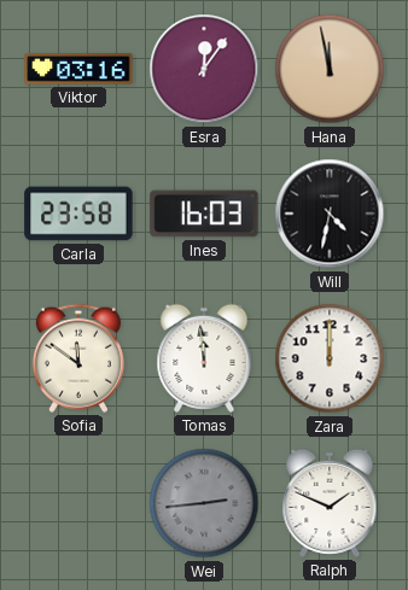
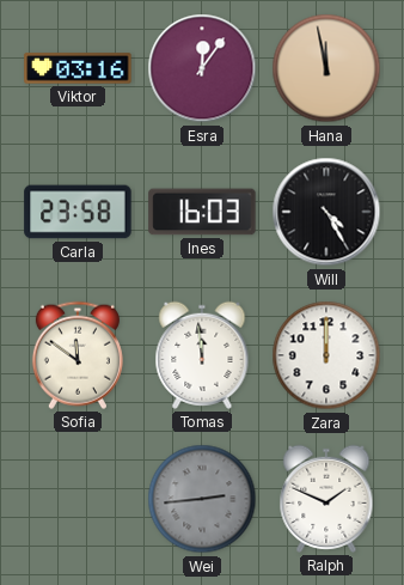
Will: 4:32 -> 4:25
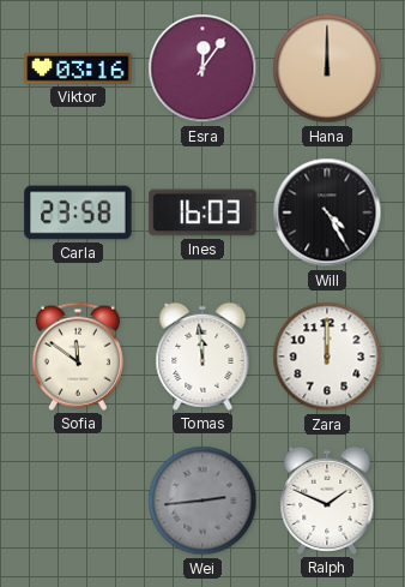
Hana: 11:58 -> 12:00
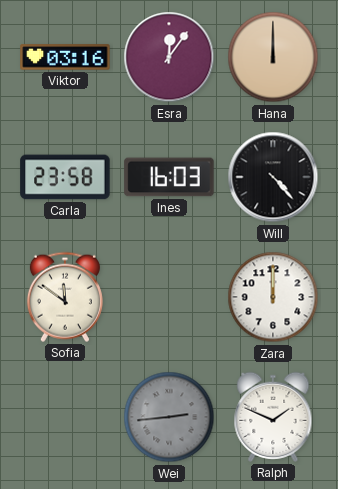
Will: 4:25 -> 4:23
Tomas: 11:59 -> none
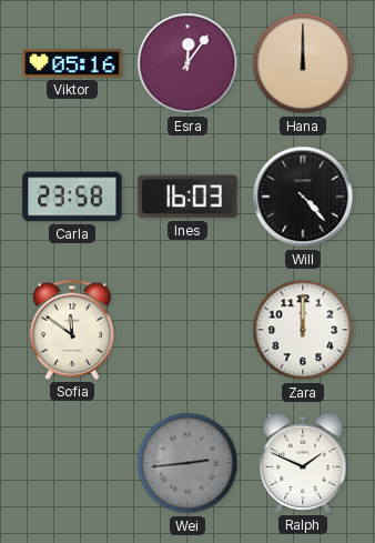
Viktor: 03:16 -> 05:16
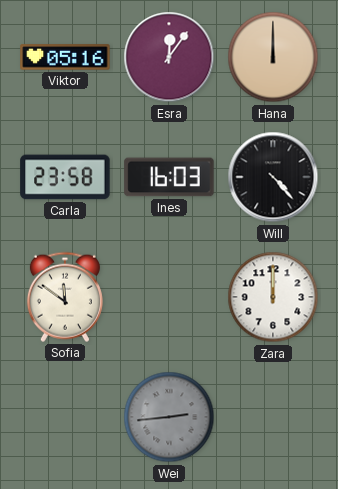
Ralph: 1:49 -> none
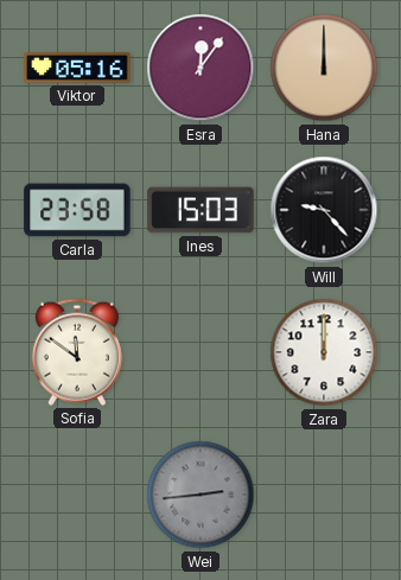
Ines: 16:03 -> 15:03
Will: 4:23 -> 9:23
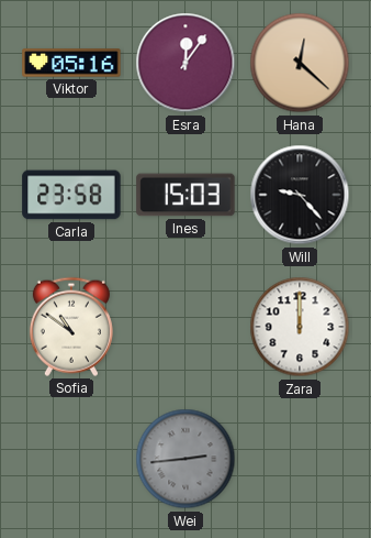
Hana: 12:00 -> 12:22
Sofia: 11:51 -> 10:51
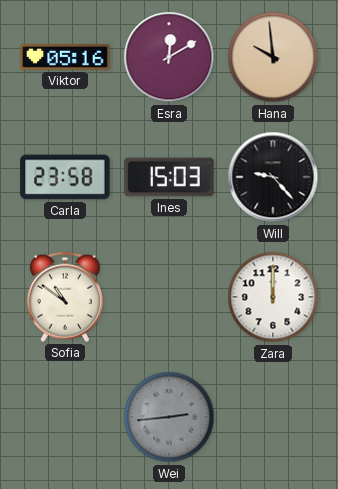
Esra: 12:06 -> 12:10
Hana: 12:22 -> 9:59
